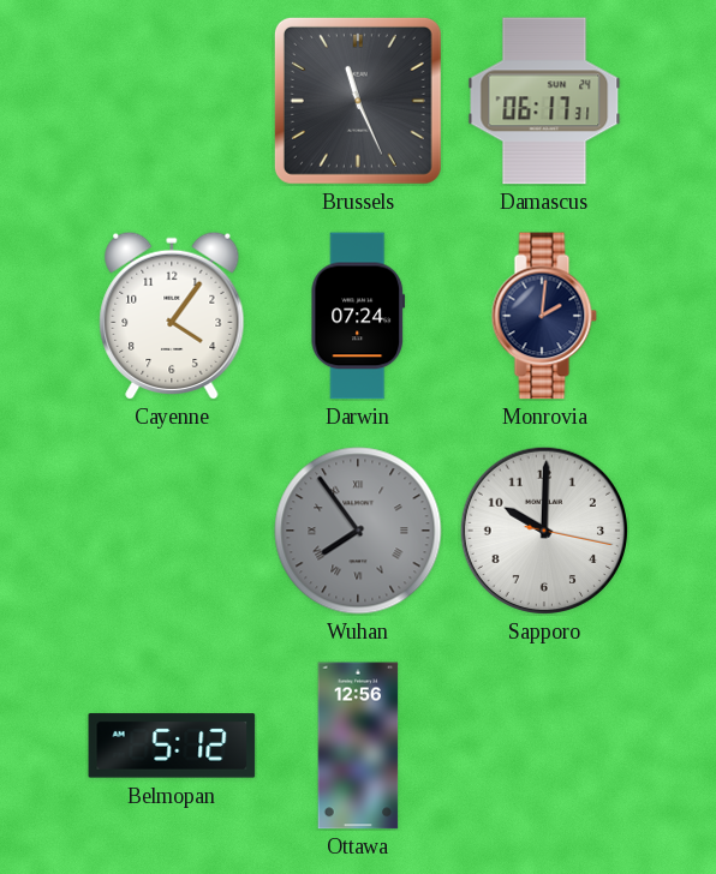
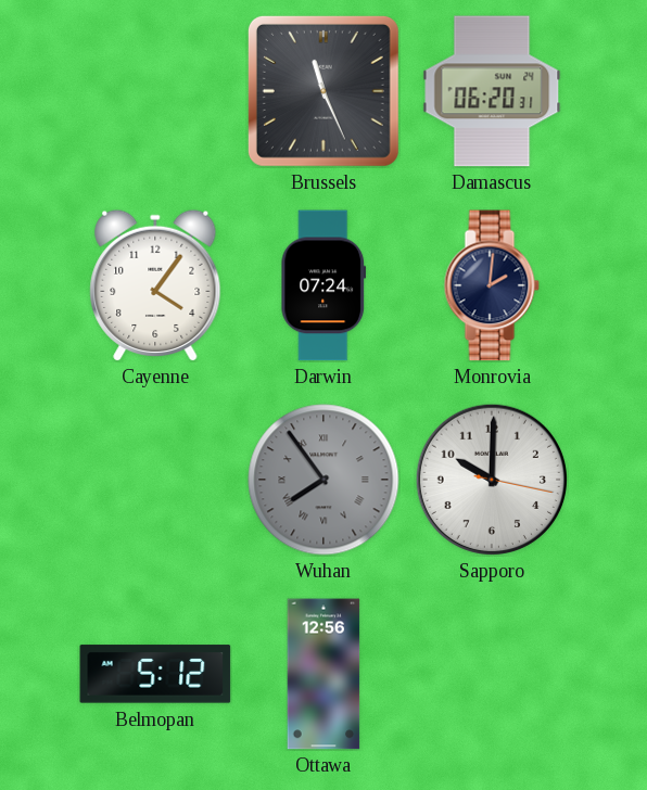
Damascus: 06:17 -> 06:20
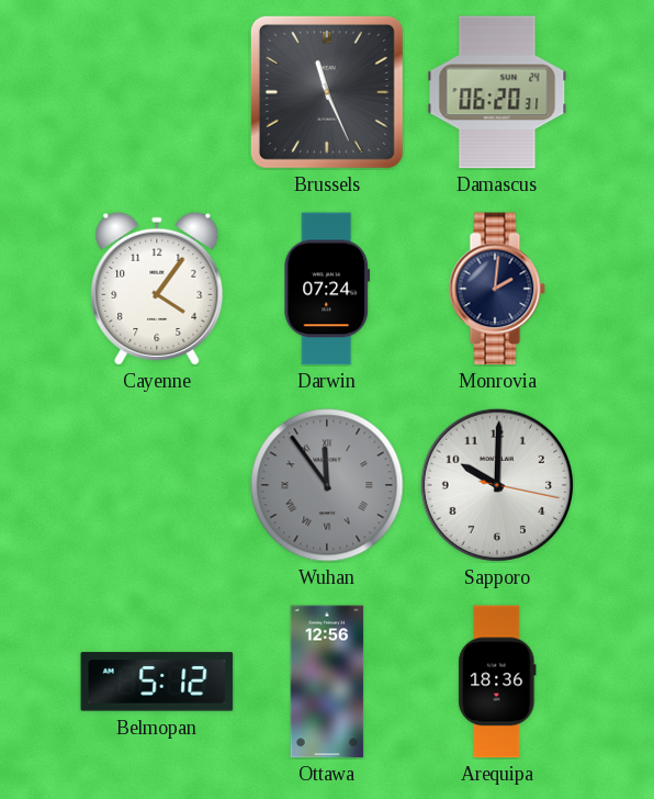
Wuhan: 7:54 -> 11:54
Arequipa: none -> 18:36
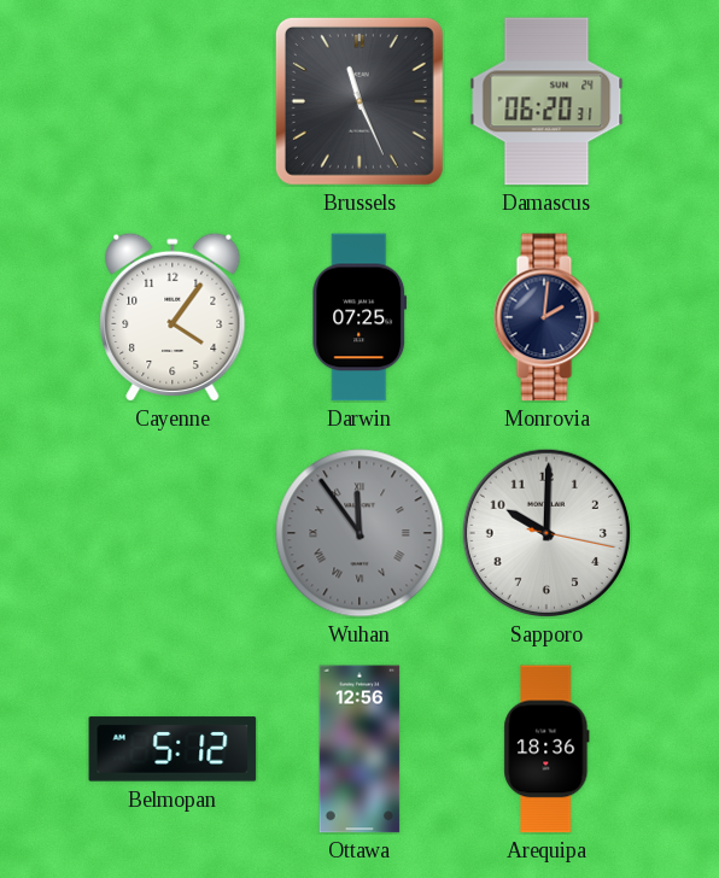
Darwin: 07:24 -> 07:25
